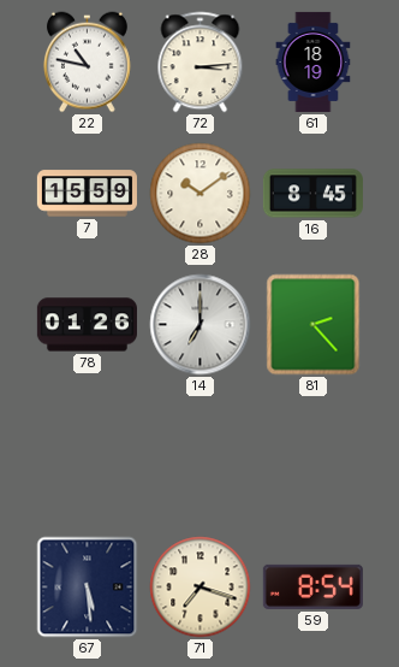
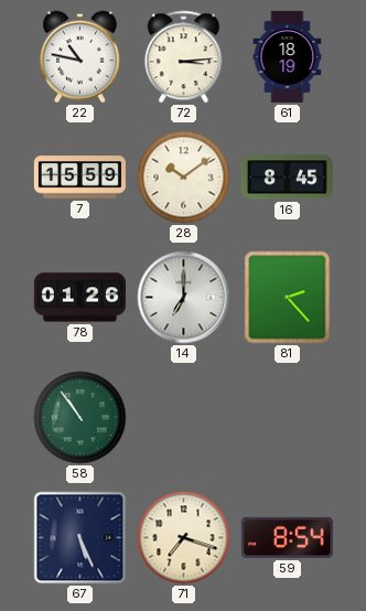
58: none -> 10:54
67: 5:29 -> 5:26
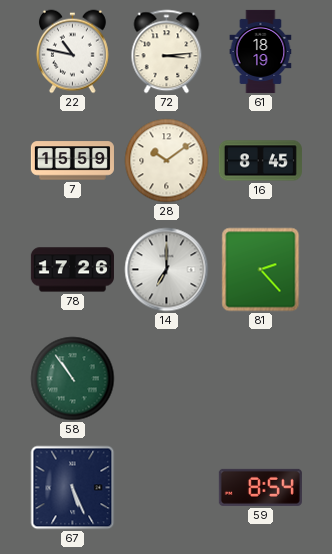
78: 01:26 -> 17:26
71: 7:18 -> none
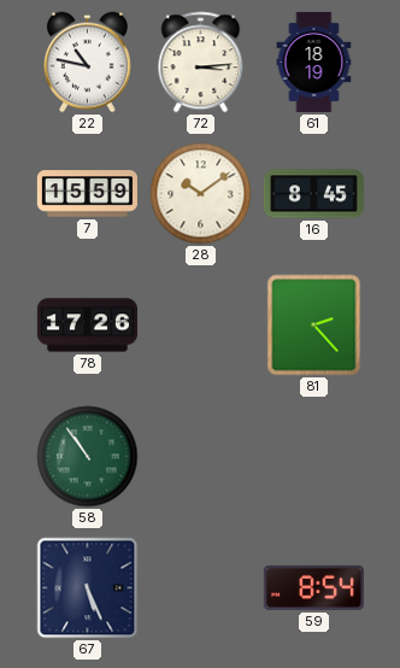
14: 7:00 -> none
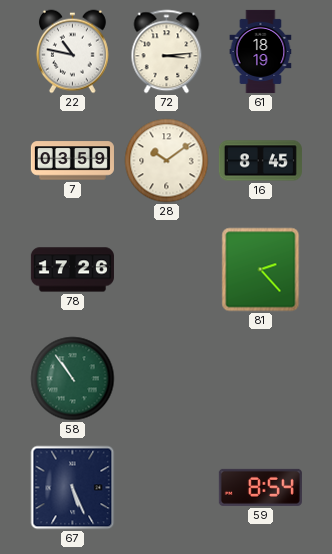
7: 15:59 -> 03:59
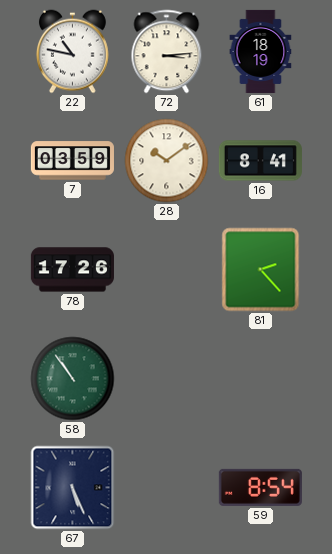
16: 8:45 -> 8:41
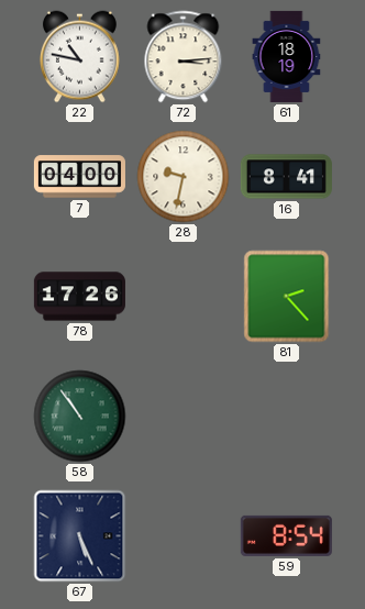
7: 03:59 -> 04:00
28: 10:09 -> 9:32
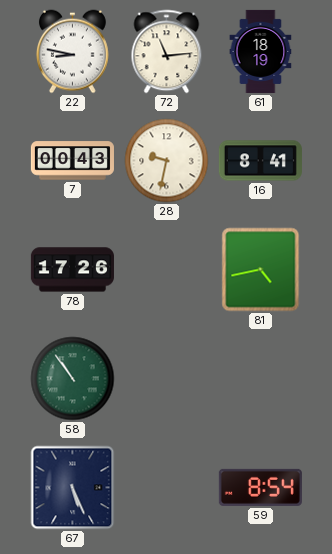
22: 10:47 -> 8:47
72: 3:14 -> 11:14
7: 04:00 -> 00:43
81: 2:23 -> 4:43
